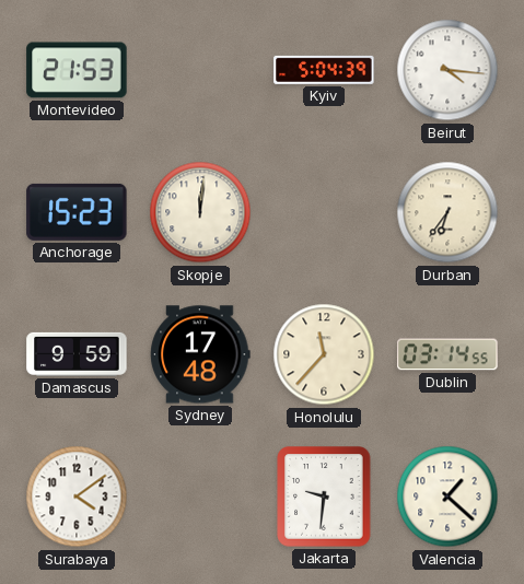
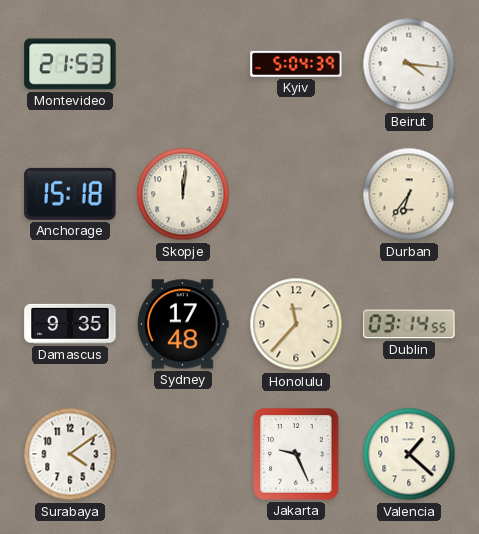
Anchorage: 15:23 -> 15:18
Damascus: 9:59 -> 9:35
Jakarta: 9:31 -> 9:26
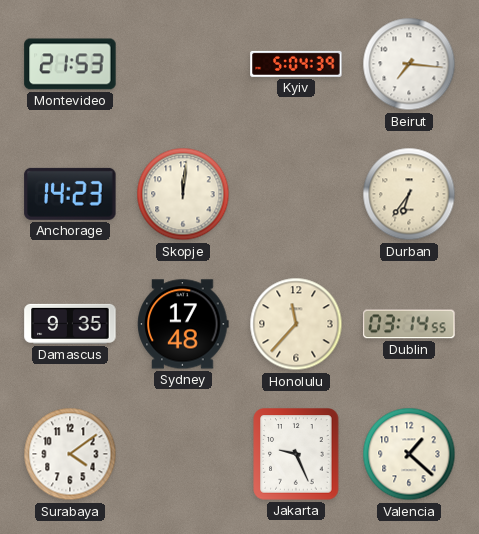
Beirut: 4:16 -> 7:16
Anchorage: 15:18 -> 14:23
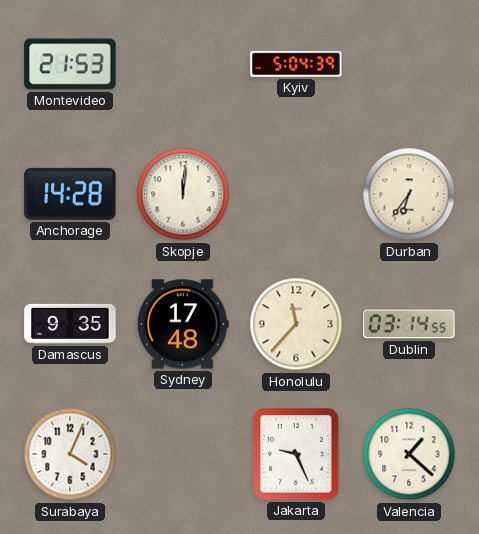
Beirut: 7:16 -> none
Anchorage: 14:23 -> 14:28
Surabaya: 4:09 -> 4:04
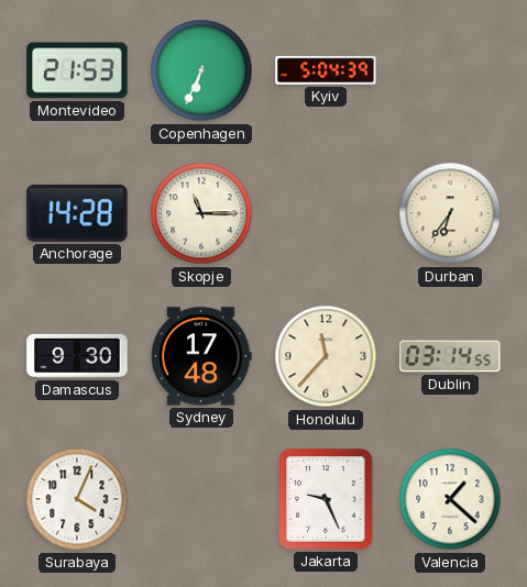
Copenhagen: none -> 6:34
Skopje: 12:01 -> 11:15
Damascus: 9:35 -> 9:30
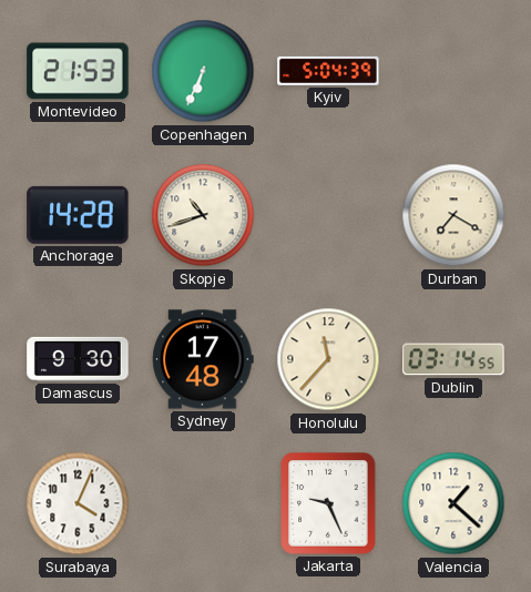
Skopje: 11:15 -> 10:42
Durban: 6:36 -> 7:20
